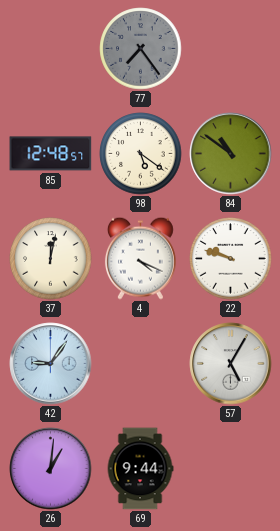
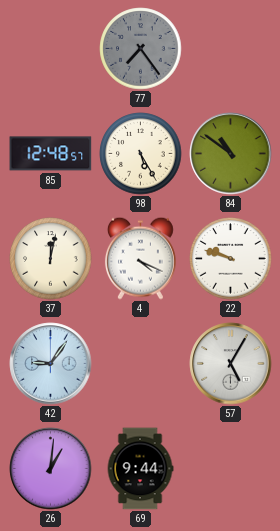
98: 5:21 -> 5:25
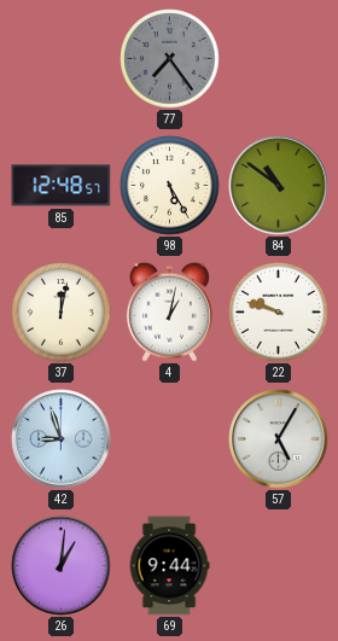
4: 4:19 -> 1:02
42: 9:06 -> 8:57
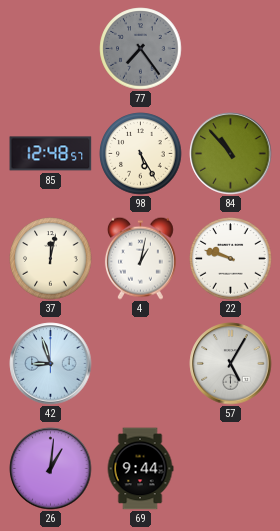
84: 10:51 -> 10:53
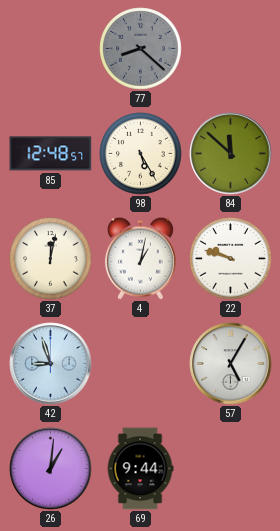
77: 7:24 -> 8:22
84: 10:53 -> 11:52
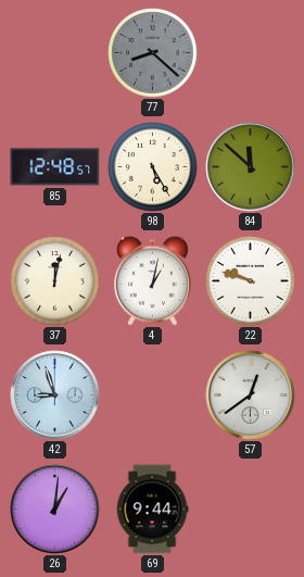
57: 5:05 -> 12:39
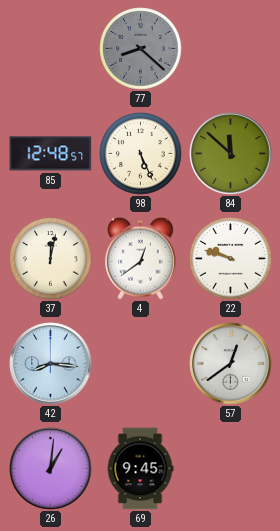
98: 5:25 -> 5:26
4: 1:02 -> 12:39
42: 8:57 -> 8:16
69: 9:44 -> 9:45
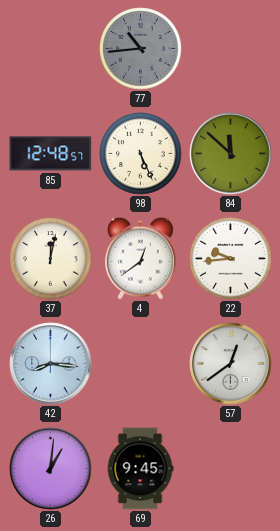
77: 8:22 -> 10:44
22: 9:48 -> 9:44
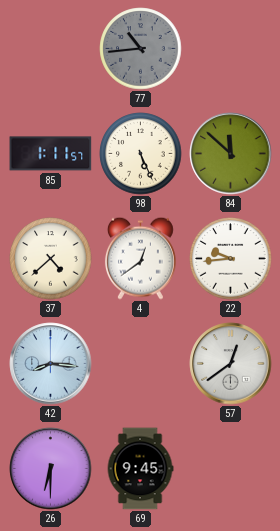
85: 12:48 -> 1:11
37: 12:02 -> 4:38
26: 1:01 -> 6:30
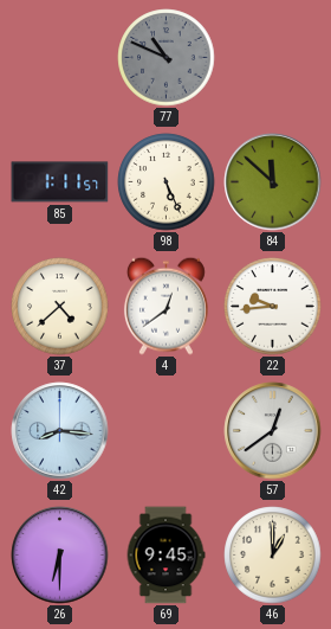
77: 10:44 -> 10:49
46: none -> 1:00
